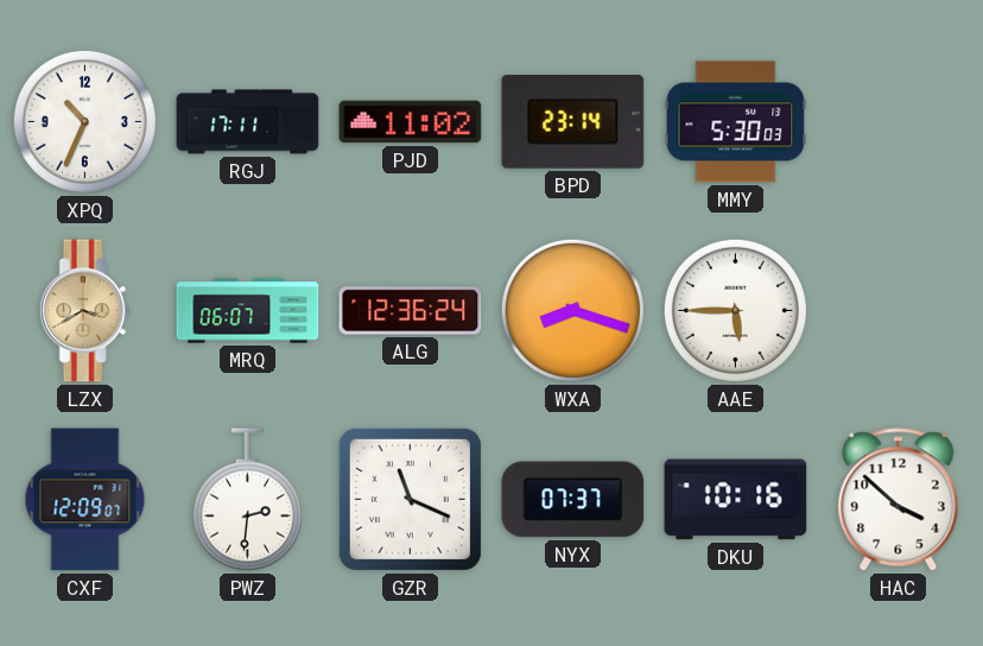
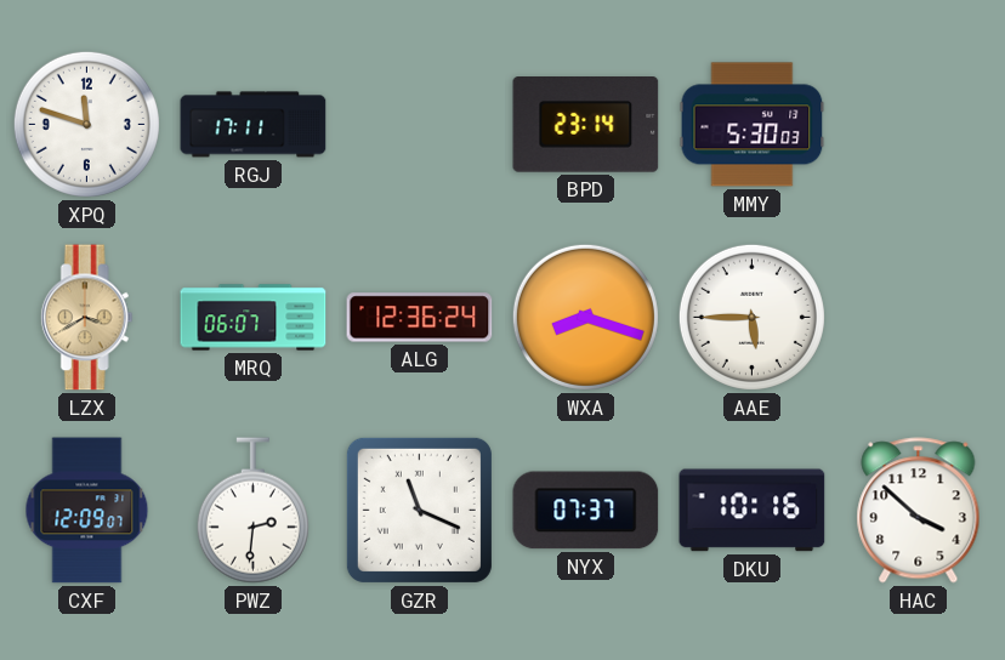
XPQ: 10:34 -> 11:48
PJD: 11:02 -> none
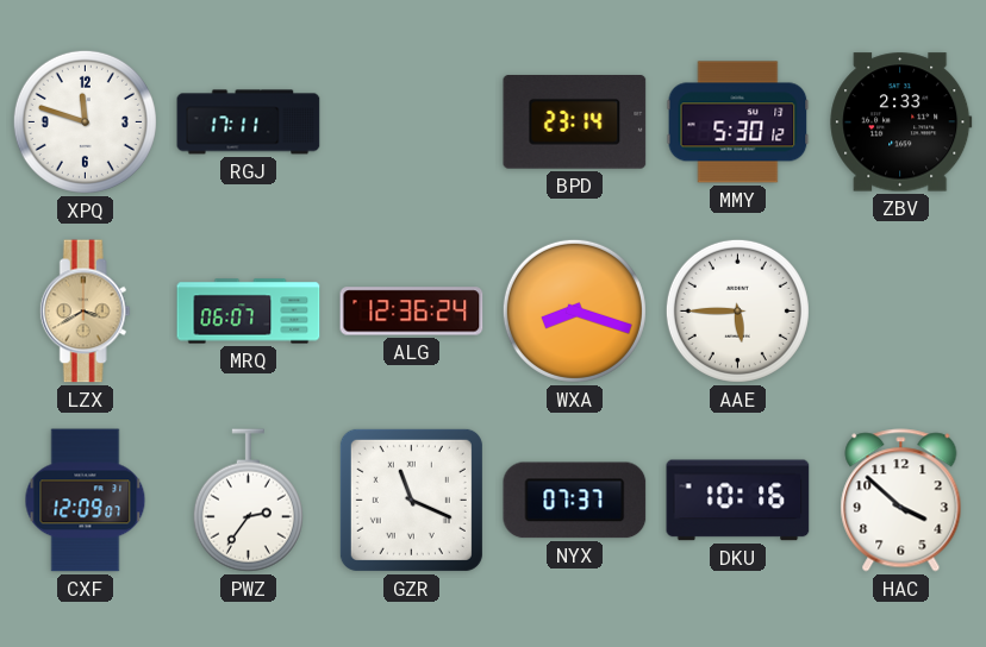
MMY: 5:30:03 -> 5:30:12
ZBV: none -> 2:33
PWZ: 2:31 -> 2:36
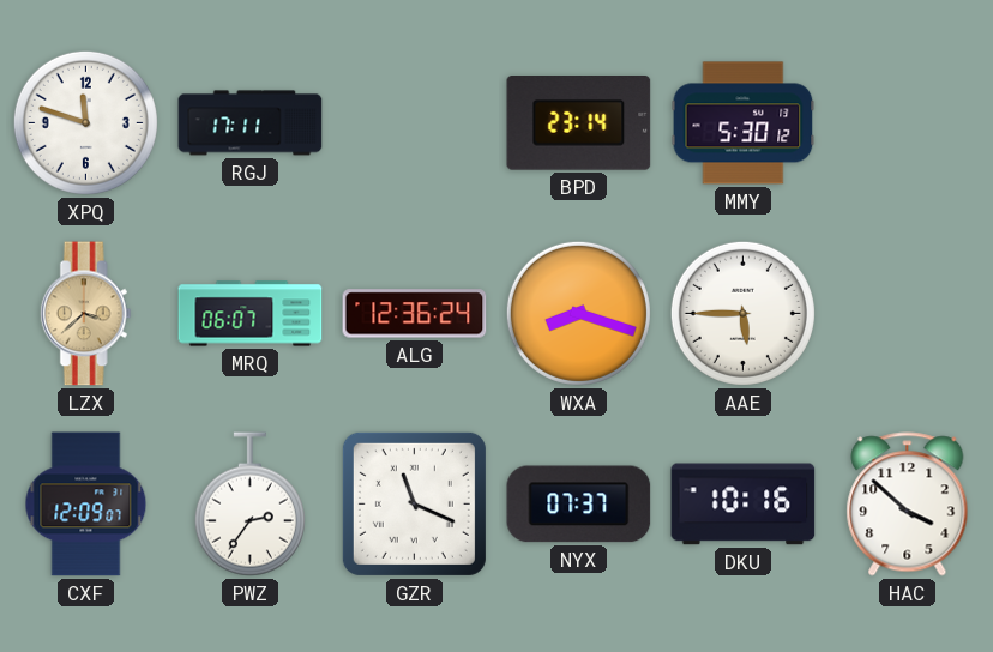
ZBV: 2:33 -> none
LZX: 3:40 -> 3:38
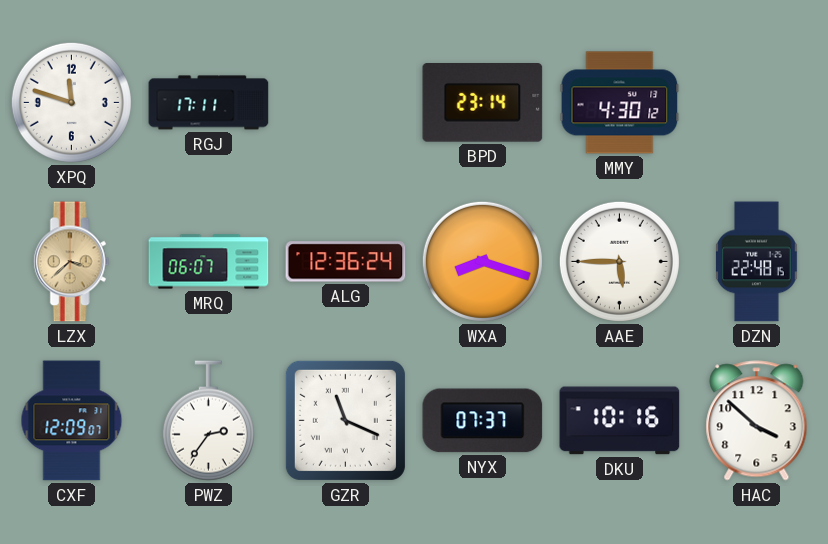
MMY: 5:30 -> 4:30
DZN: none -> 22:48
